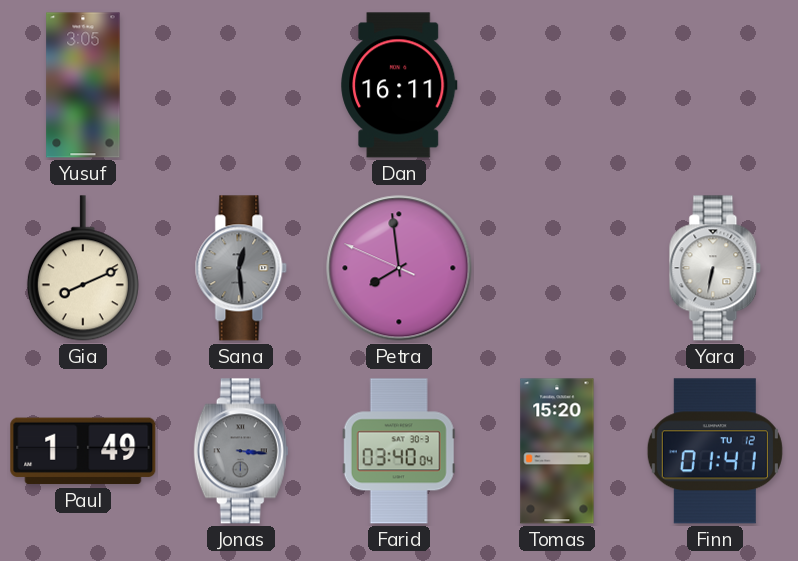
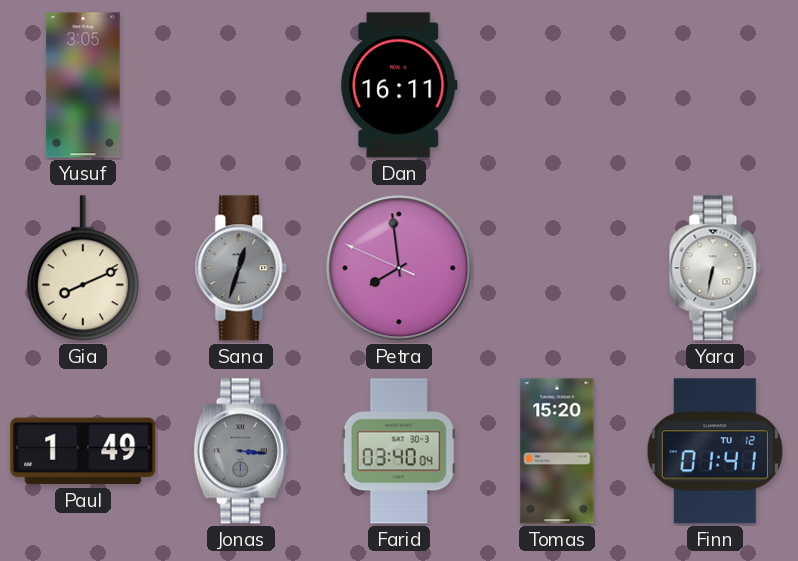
Sana: 12:29 -> 12:33
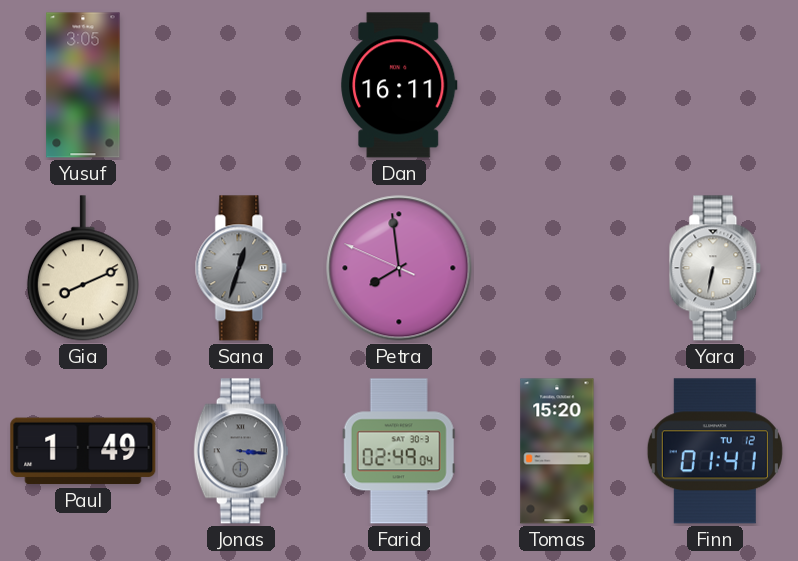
Farid: 03:40 -> 02:49
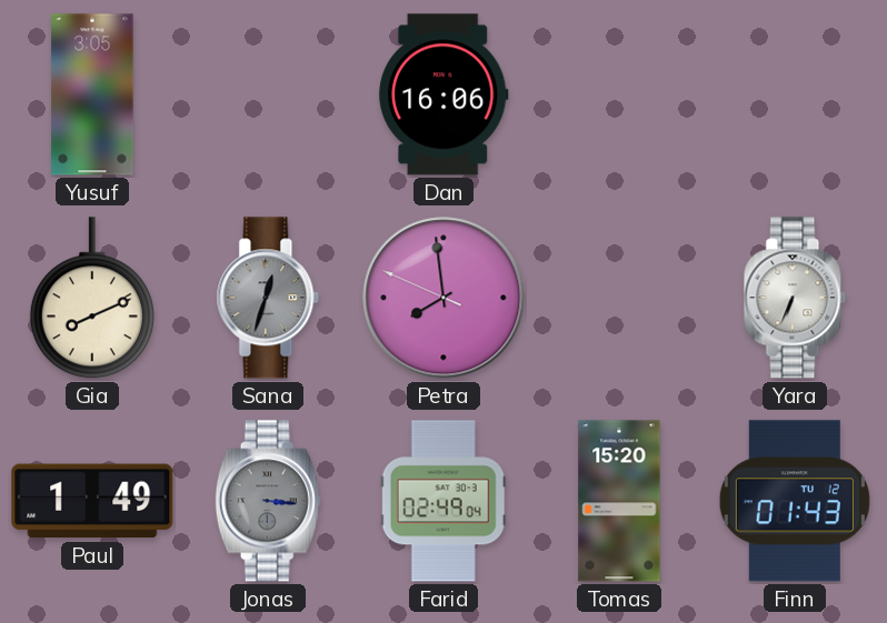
Dan: 16:11 -> 16:06
Yara: 6:32 -> 6:34
Finn: 01:41 -> 01:43
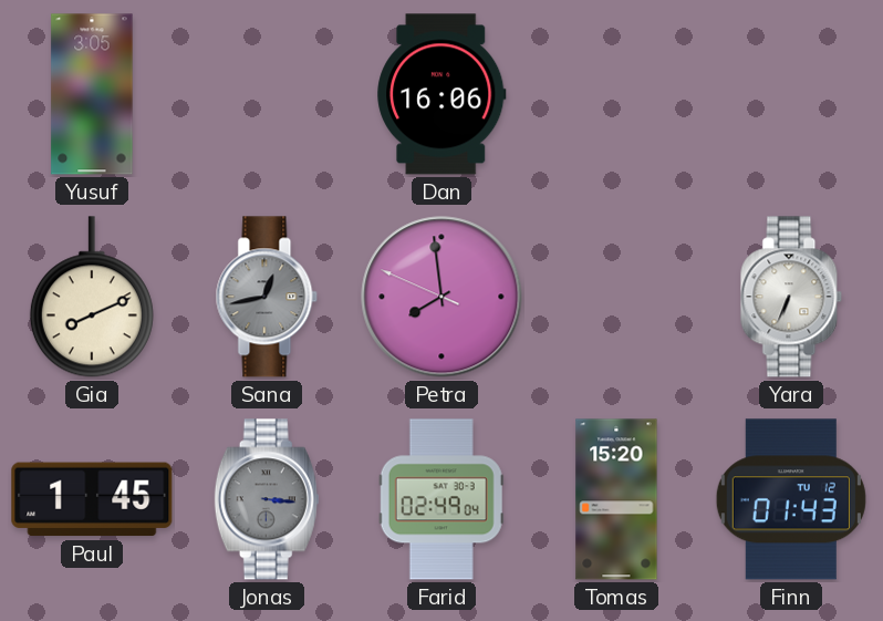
Sana: 12:33 -> 12:43
Paul: 1:49 -> 1:45
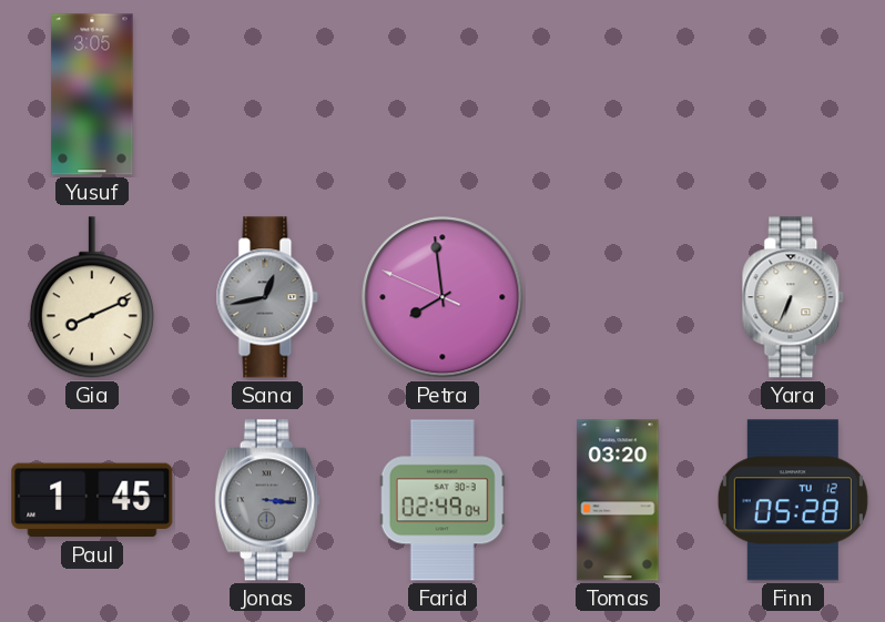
Dan: 16:06 -> none
Tomas: 15:20 -> 03:20
Finn: 01:43 -> 05:28
